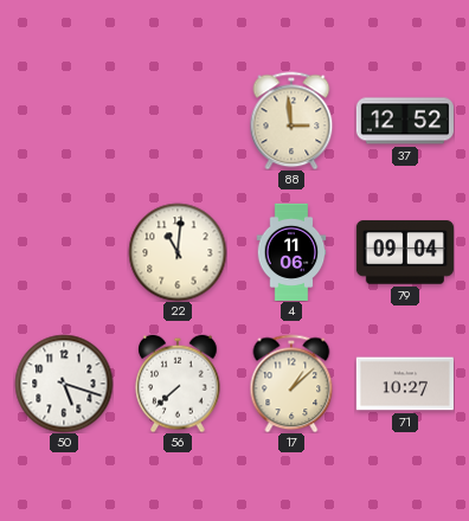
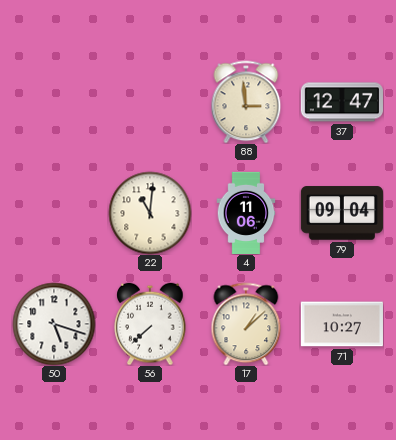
37: 12:52 -> 12:47
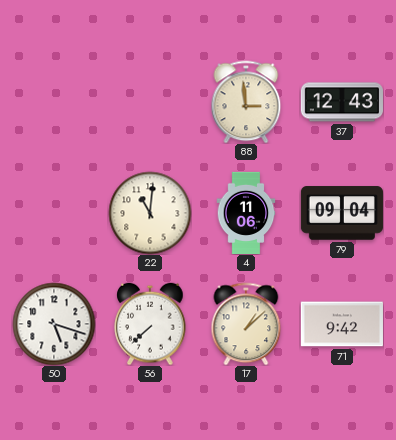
37: 12:47 -> 12:43
71: 10:27 -> 9:42
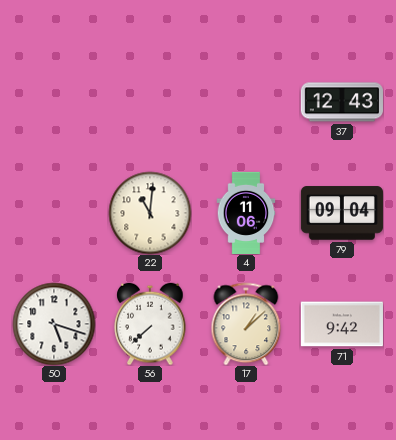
88: 2:59 -> none
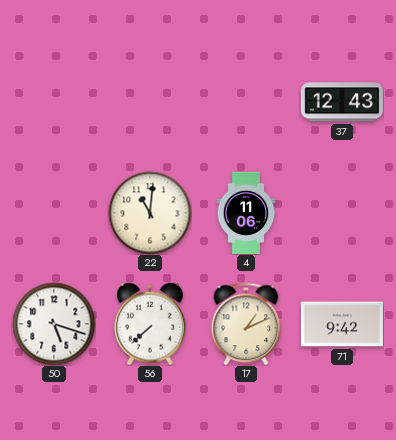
79: 09:04 -> none
17: 1:08 -> 1:11
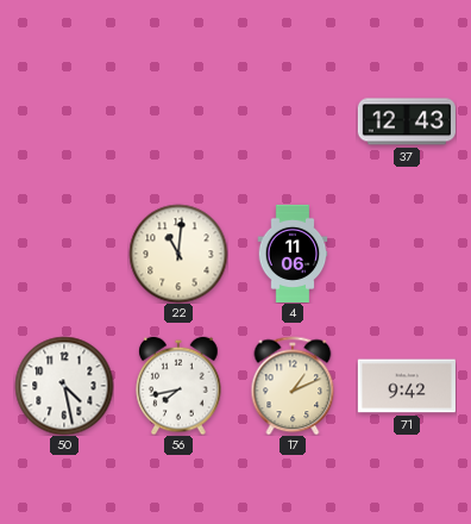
50: 5:18 -> 4:28
56: 7:38 -> 7:43
